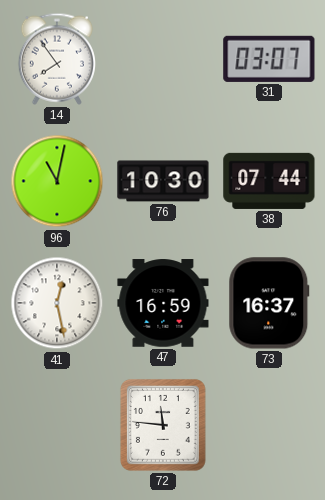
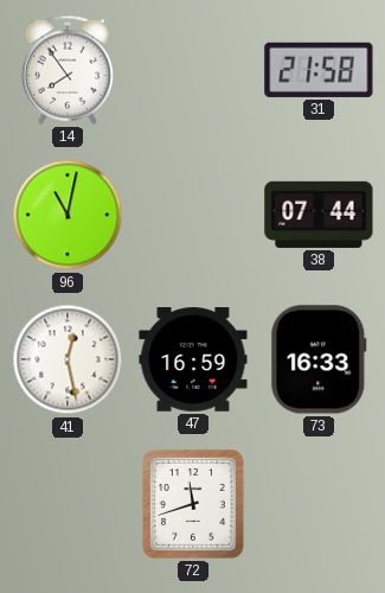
31: 03:07 -> 21:58
76: 10:30 -> none
73: 16:37 -> 16:33
72: 11:46 -> 11:42
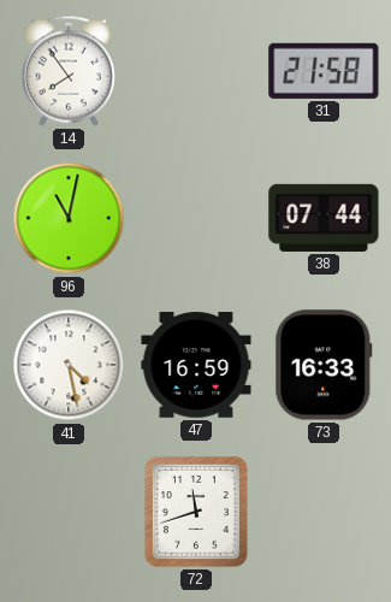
41: 12:28 -> 4:28
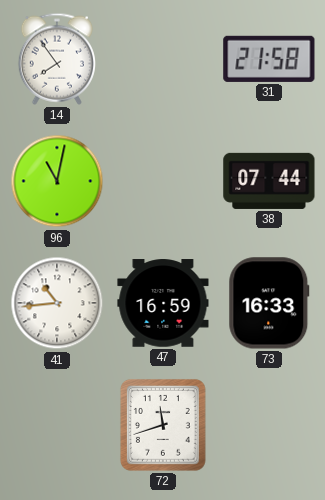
41: 4:28 -> 10:44
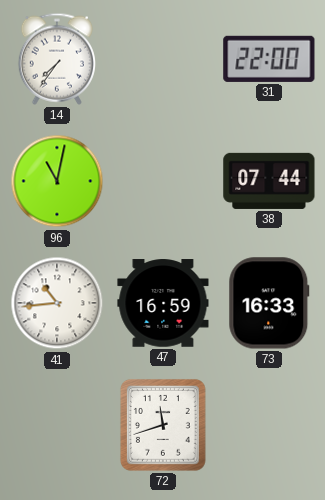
14: 7:54 -> 7:36
31: 21:58 -> 22:00
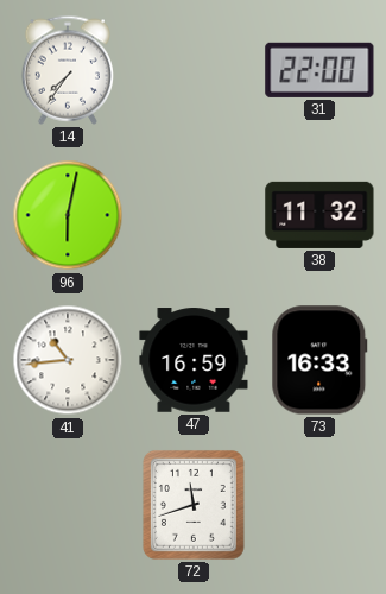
96: 11:02 -> 6:02
38: 07:44 -> 11:32
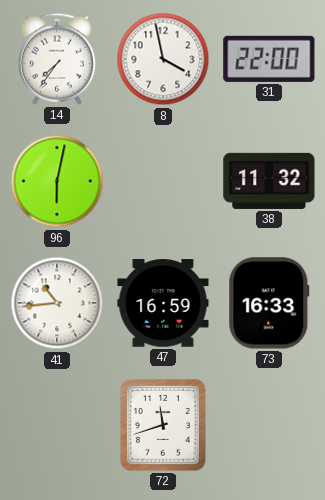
8: none -> 3:58
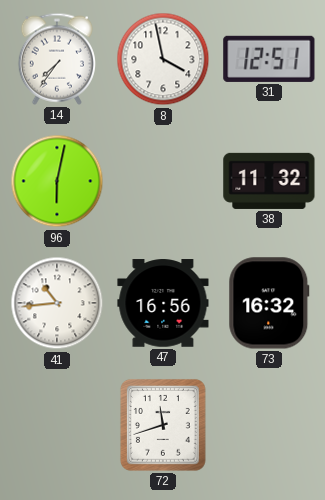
31: 22:00 -> 12:51
47: 16:59 -> 16:56
73: 16:33 -> 16:32
